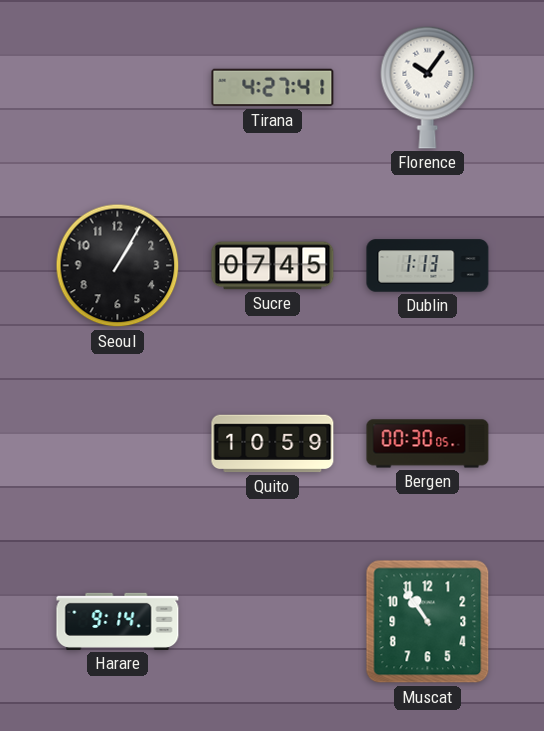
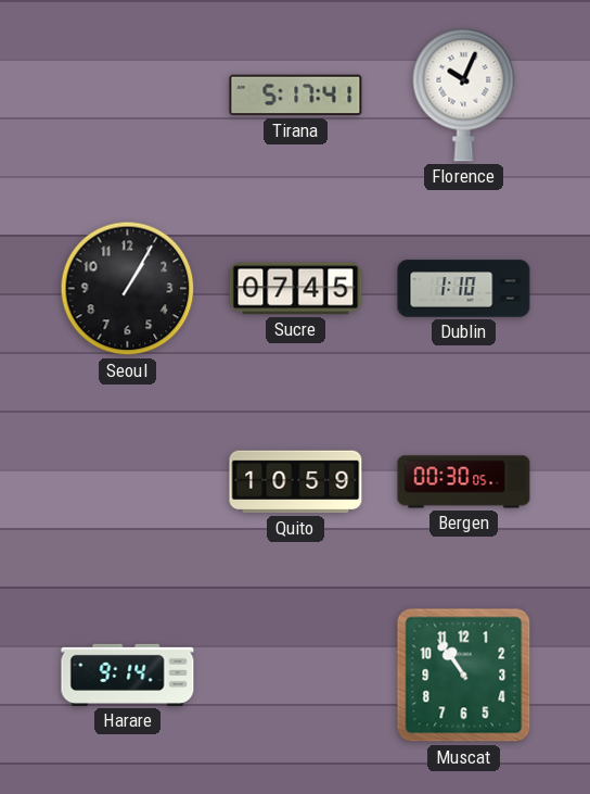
Tirana: 4:27 -> 5:17
Florence: 10:06 -> 10:04
Dublin: 1:13 -> 1:10
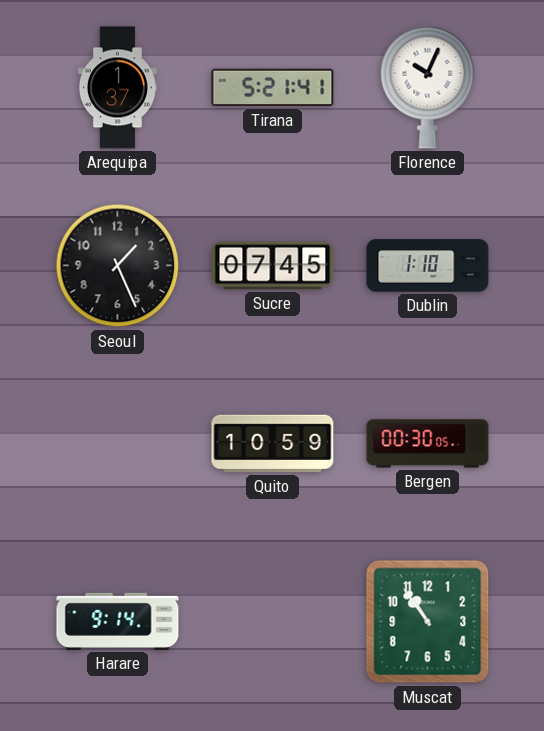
Arequipa: none -> 1:37
Tirana: 5:17 -> 5:21
Seoul: 1:05 -> 1:26
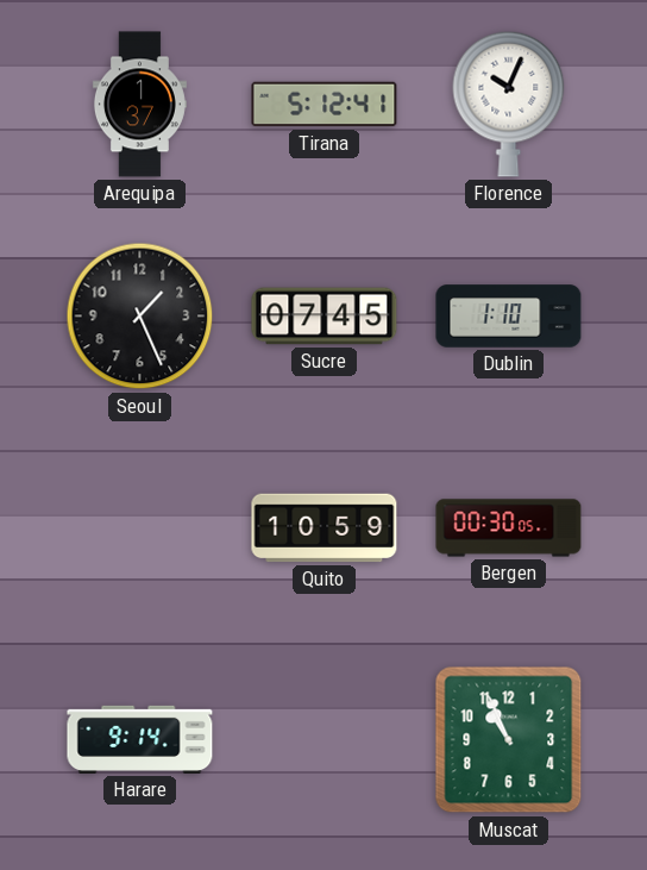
Tirana: 5:21 -> 5:12
Muscat: 10:54 -> 10:56
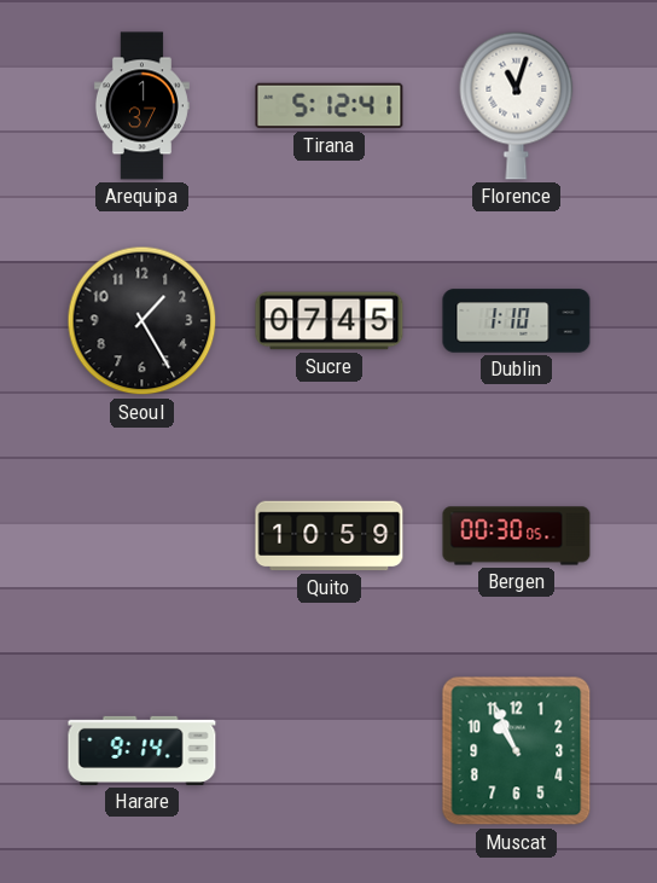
Florence: 10:04 -> 11:03
Seoul: 1:26 -> 1:25
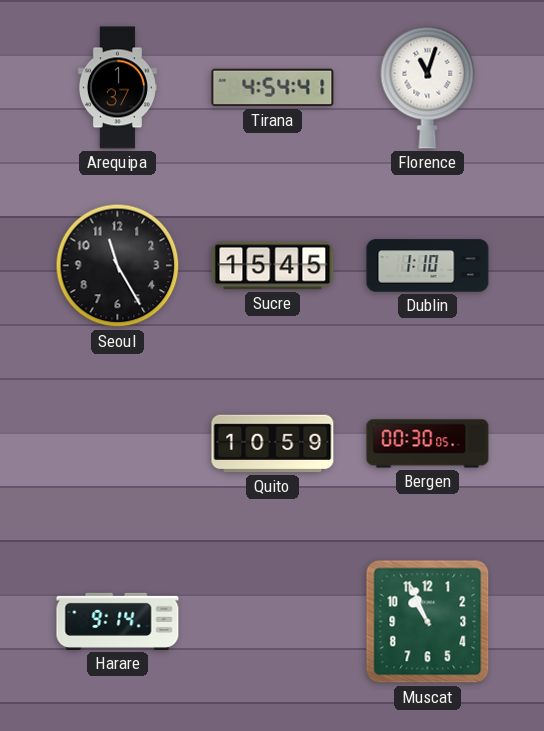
Tirana: 5:12 -> 4:54
Seoul: 1:25 -> 11:25
Sucre: 07:45 -> 15:45
